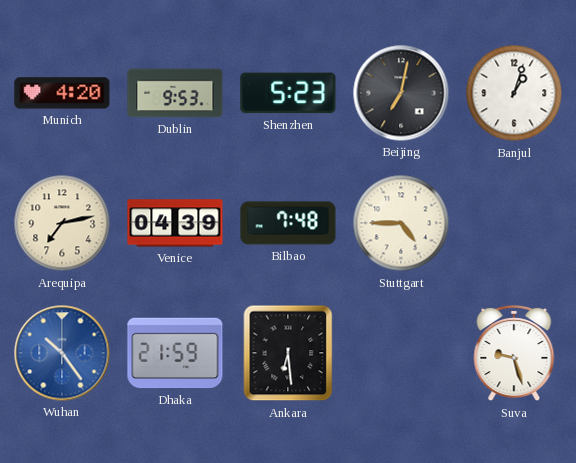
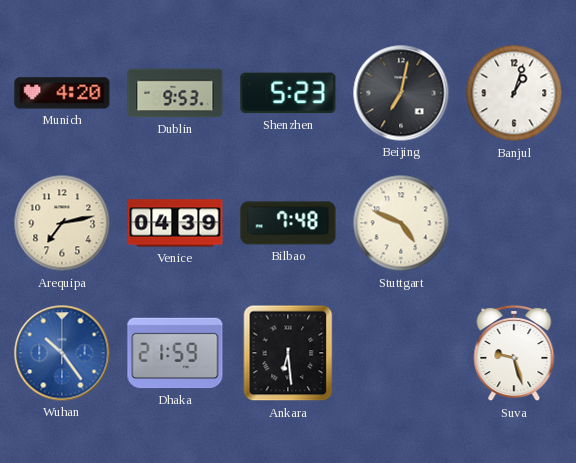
Stuttgart: 4:45 -> 4:49
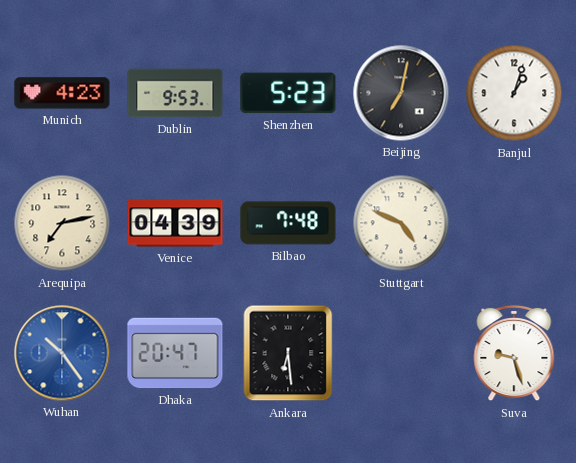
Munich: 4:20 -> 4:23
Dhaka: 21:59 -> 20:47
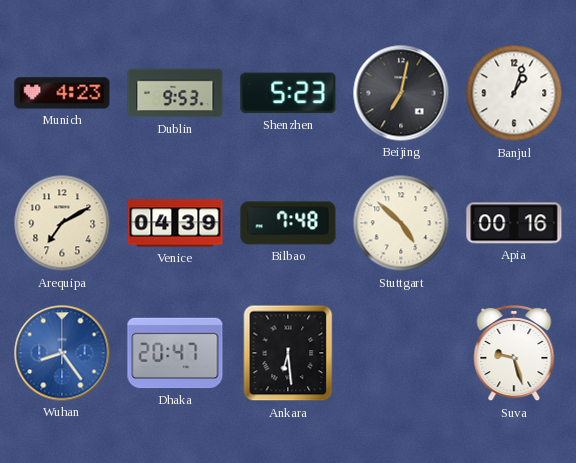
Arequipa: 7:13 -> 7:10
Stuttgart: 4:49 -> 4:52
Apia: none -> 00:16
Wuhan: 10:24 -> 8:24
